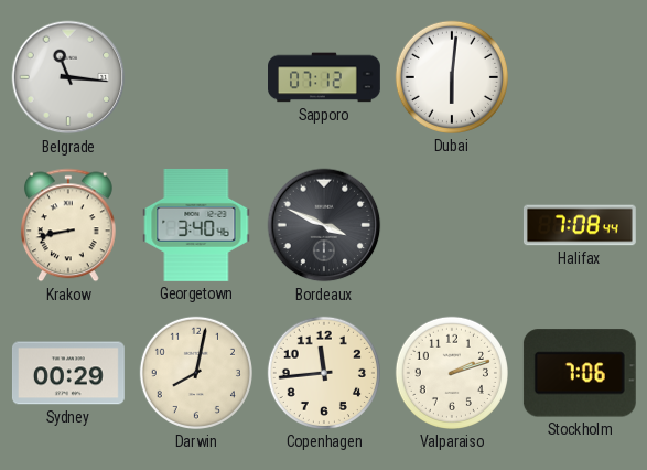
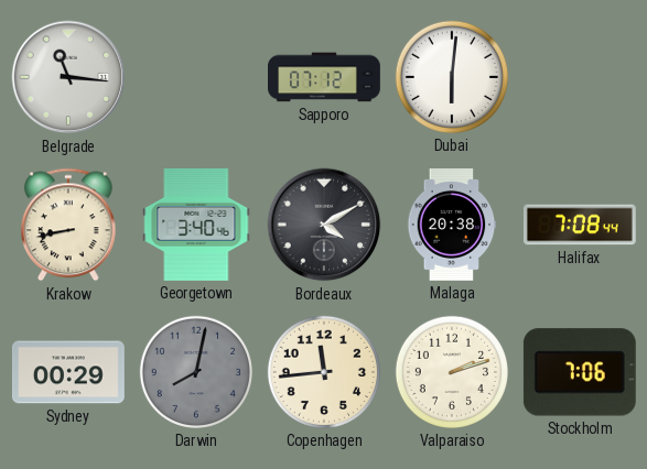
Bordeaux: 3:49 -> 4:10
Malaga: none -> 20:38
Darwin dial: cream -> grey
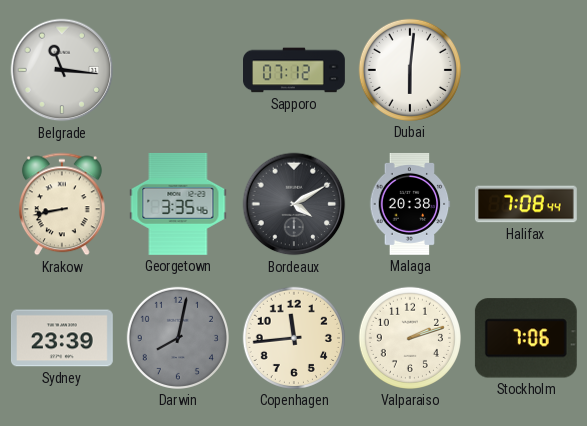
Georgetown: 3:40 -> 3:35
Sydney: 00:29 -> 23:39
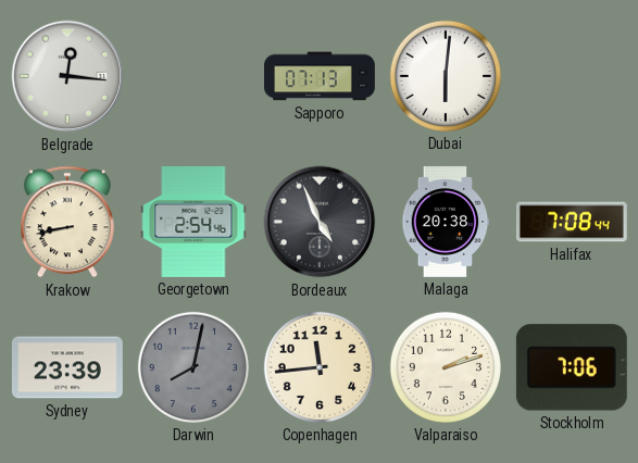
Belgrade: 11:16 -> 12:16
Sapporo: 07:12 -> 07:13
Georgetown: 3:35 -> 2:54
Bordeaux: 4:10 -> 4:56
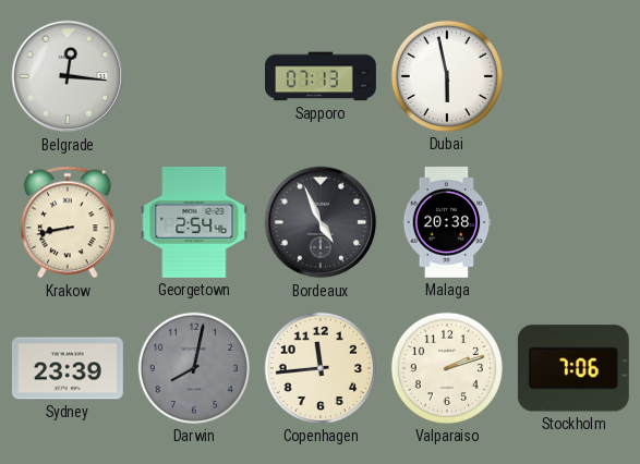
Dubai: 6:01 -> 5:58
Halifax: 7:08 -> none
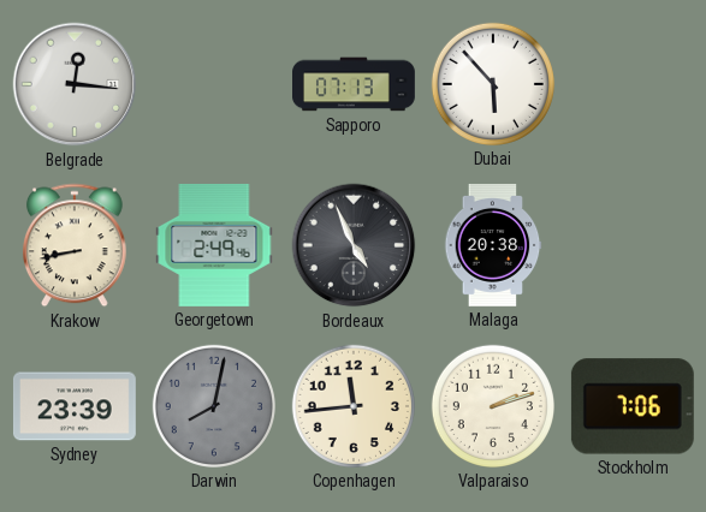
Dubai: 5:58 -> 5:53
Georgetown: 2:54 -> 2:49
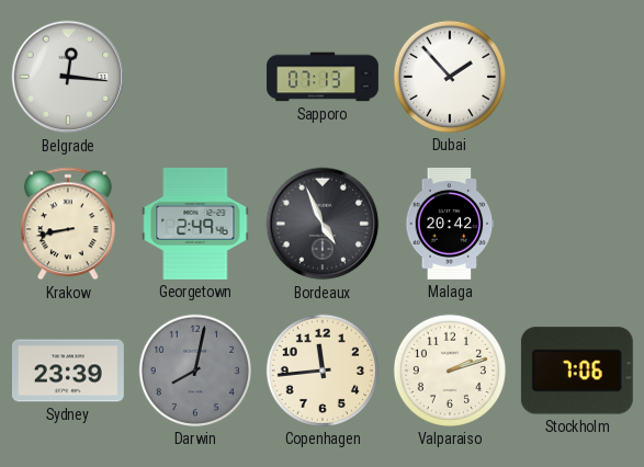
Dubai: 5:53 -> 1:53
Malaga: 20:38 -> 20:42
